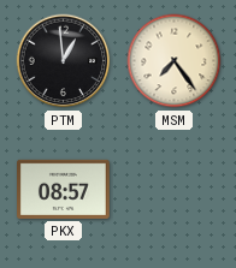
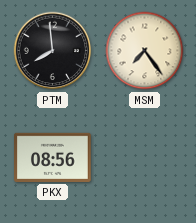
PTM: 12:59 -> 7:59
PKX: 08:57 -> 08:56
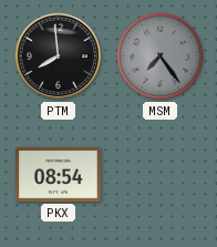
MSM dial: cream -> grey
PKX: 08:56 -> 08:54
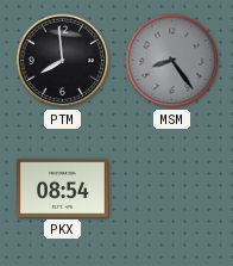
MSM: 7:24 -> 8:24
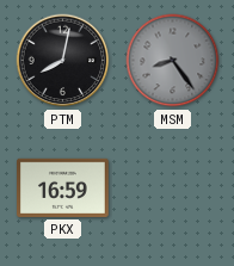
PTM: 7:59 -> 8:02
PKX: 08:54 -> 16:59
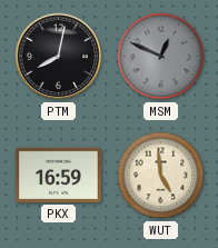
MSM: 8:24 -> 12:49
WUT: none -> 4:59
